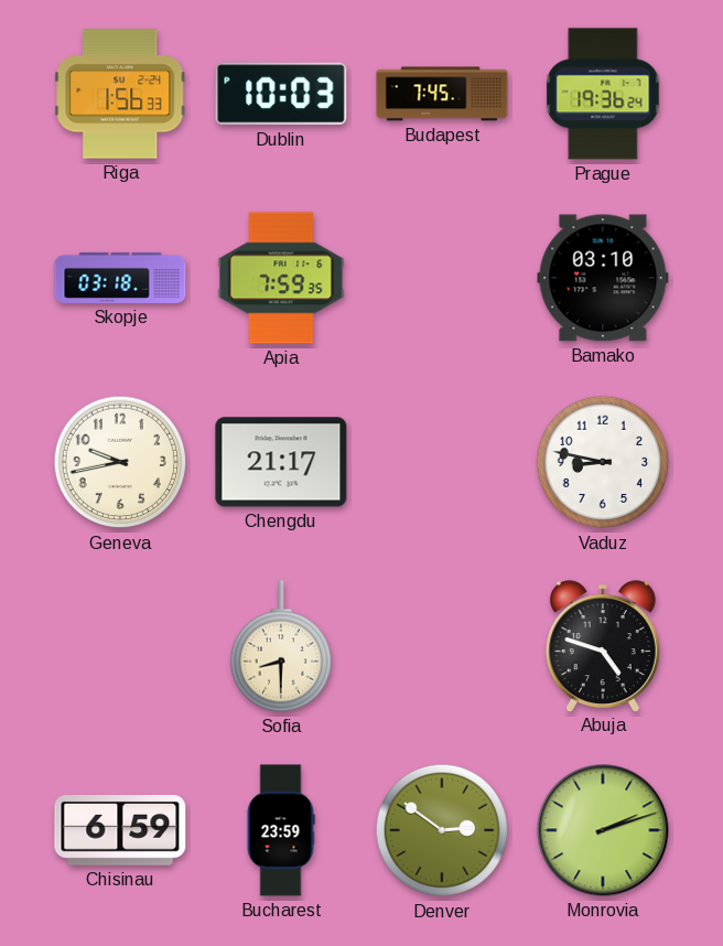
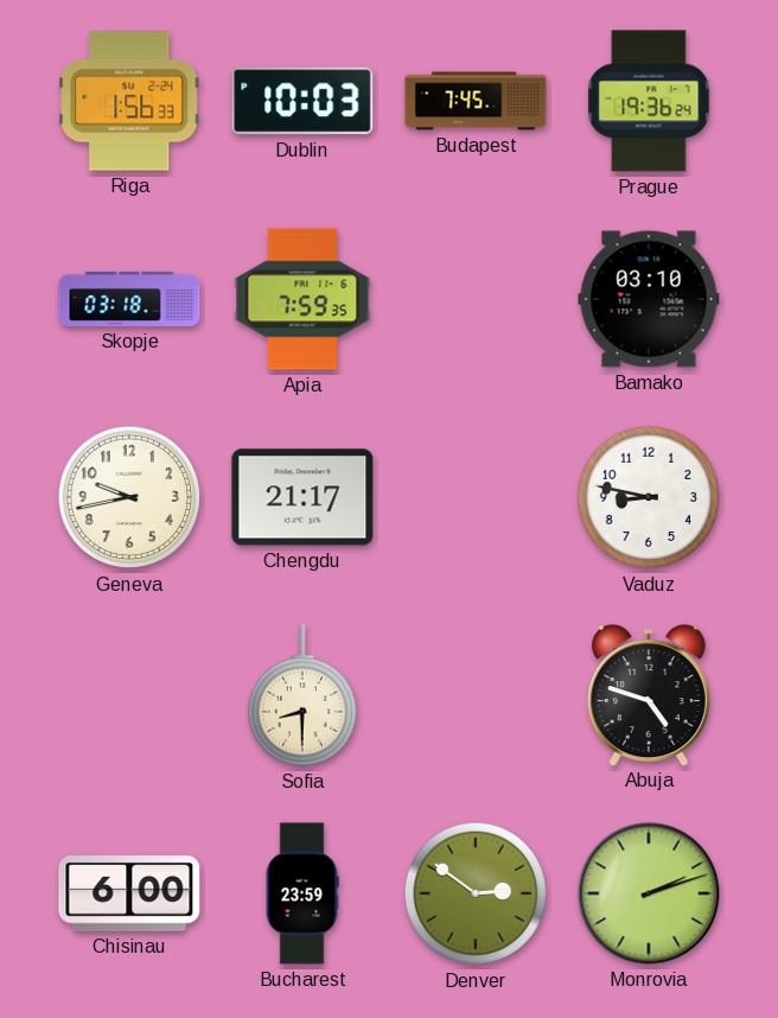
Chisinau: 6:59 -> 6:00
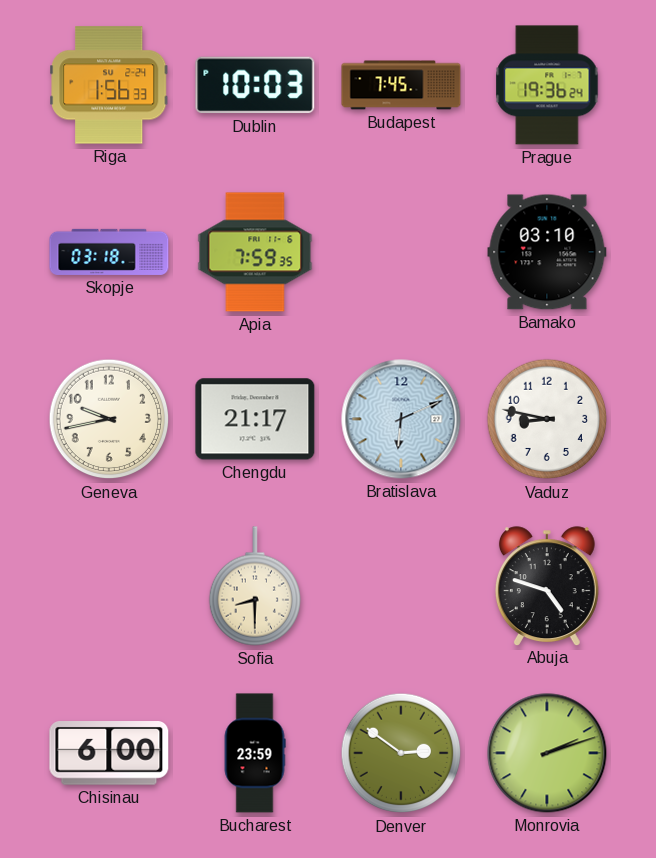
Bratislava: none -> 6:11
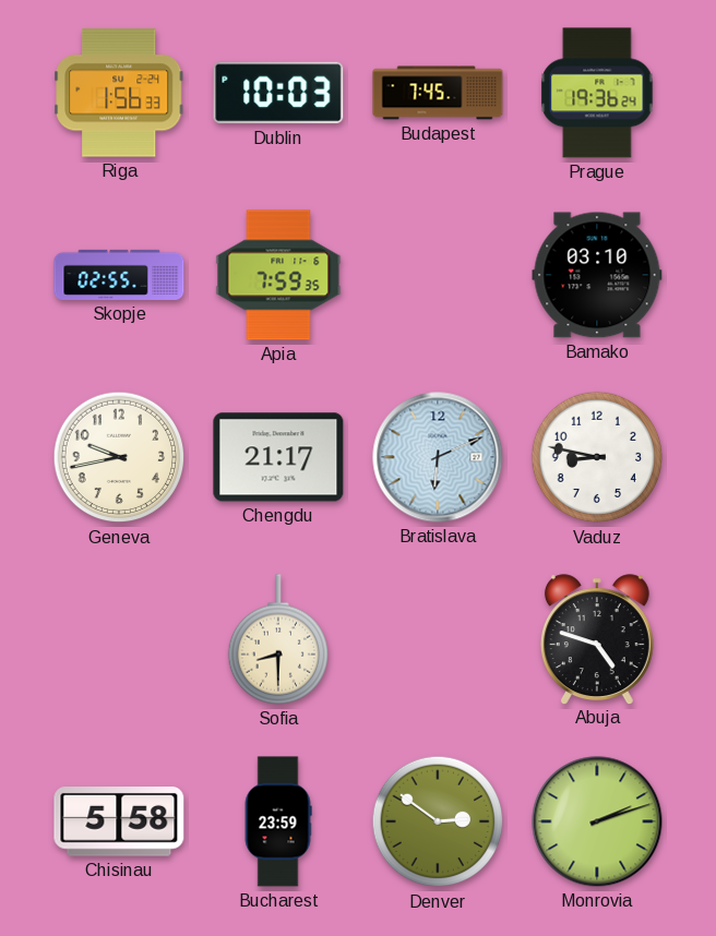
Skopje: 03:18 -> 02:55
Chisinau: 6:00 -> 5:58
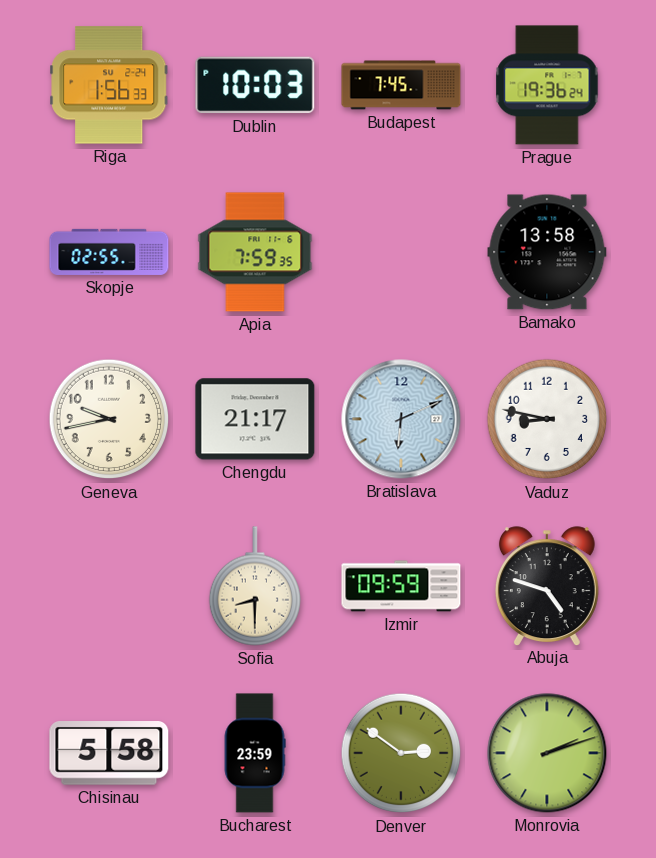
Bamako: 03:10 -> 13:58
Izmir: none -> 09:59
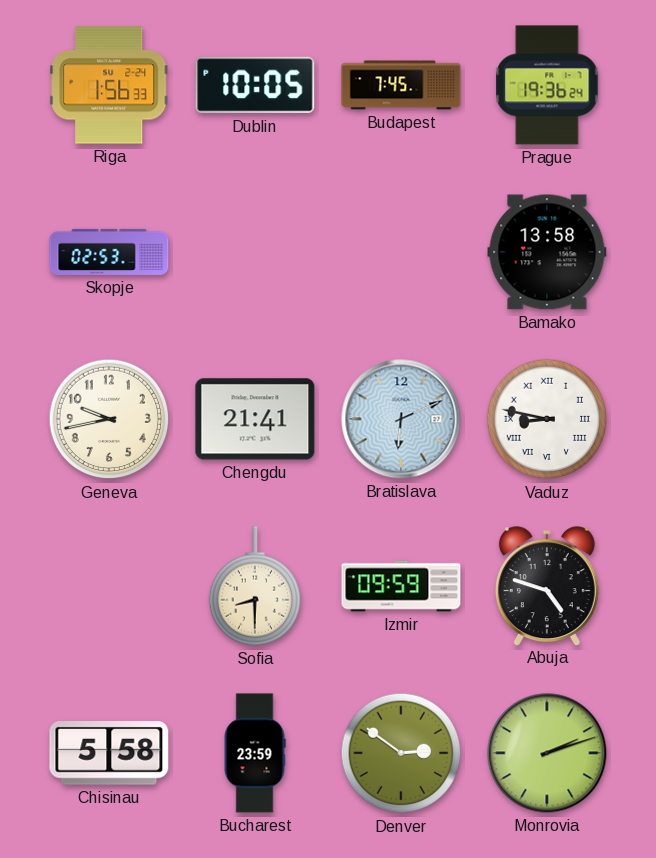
Dublin: 10:03 -> 10:05
Skopje: 02:55 -> 02:53
Apia: 7:59 -> none
Chengdu: 21:17 -> 21:41
Vaduz numerals: Arabic -> Roman
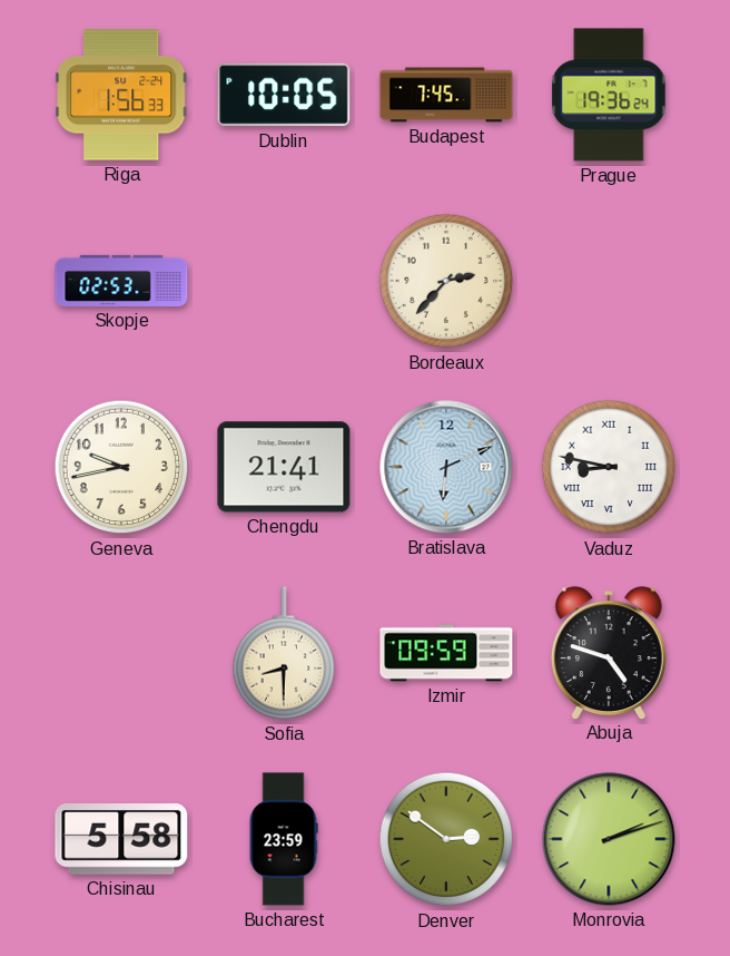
Bordeaux: none -> 2:37
Bamako: 13:58 -> none
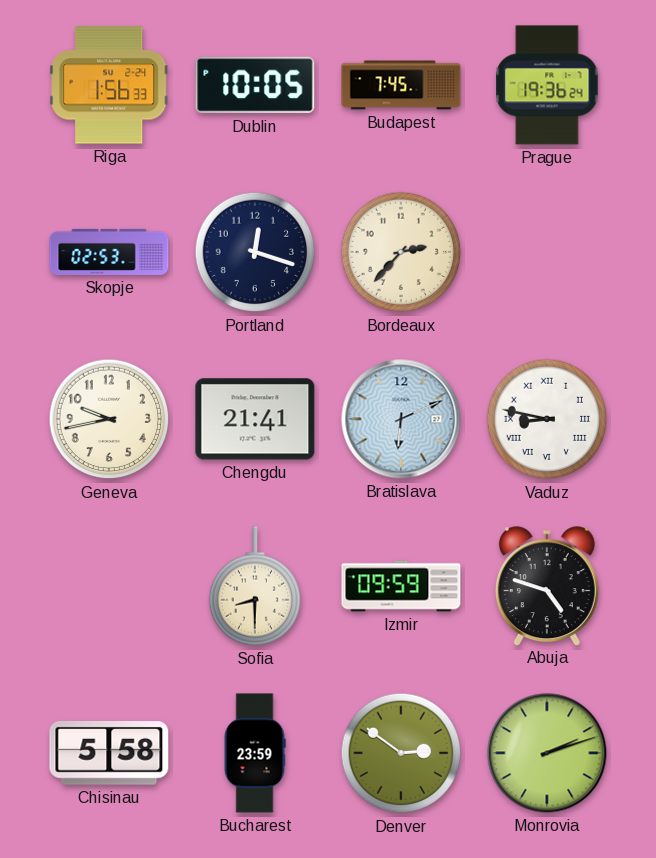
Portland: none -> 12:18
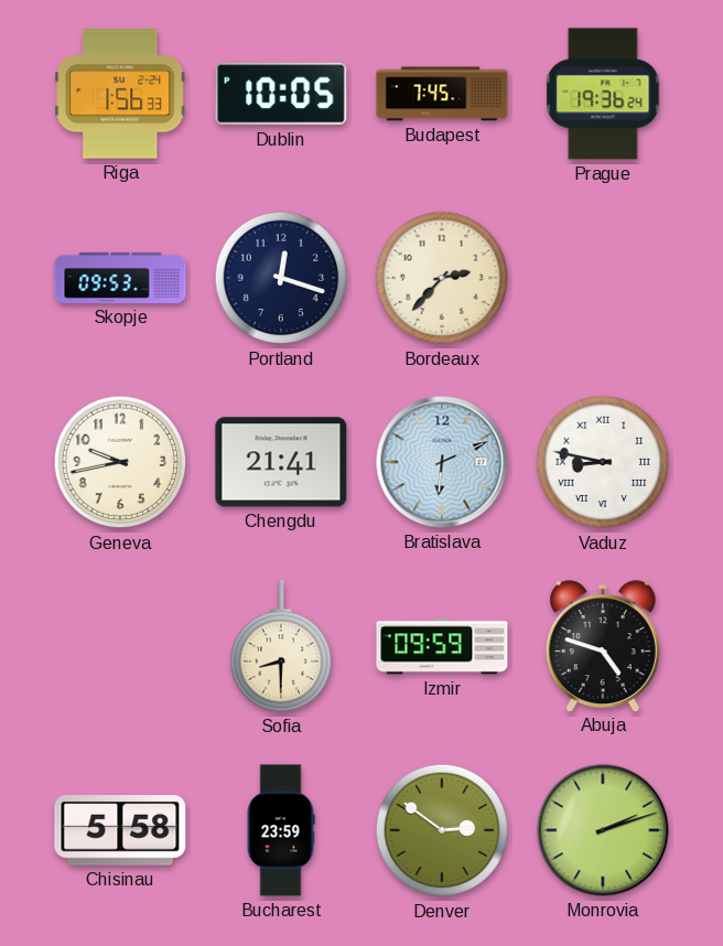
Skopje: 02:53 -> 09:53
